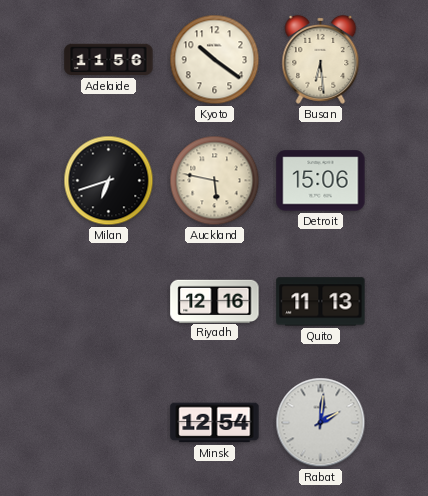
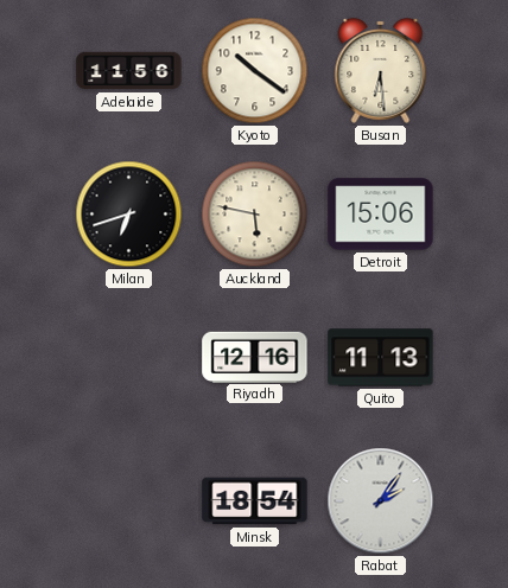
Minsk: 12:54 -> 18:54
Rabat: 2:01 -> 2:06
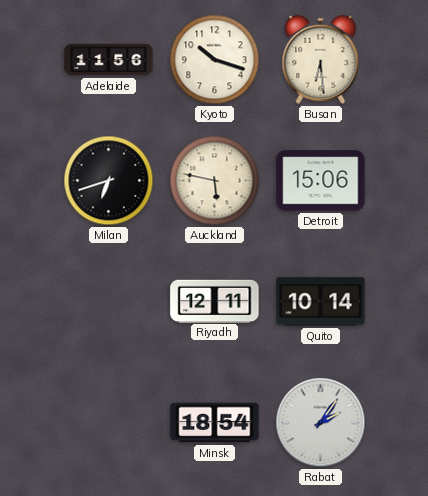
Kyoto: 10:21 -> 10:18
Riyadh: 12:16 -> 12:11
Quito: 11:13 -> 10:14
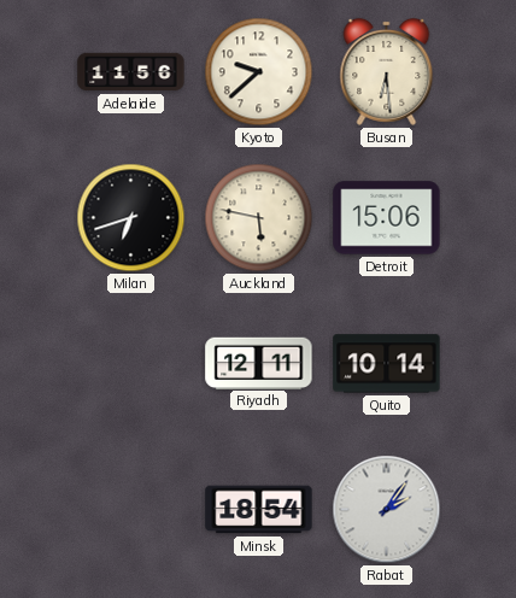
Kyoto: 10:18 -> 9:38
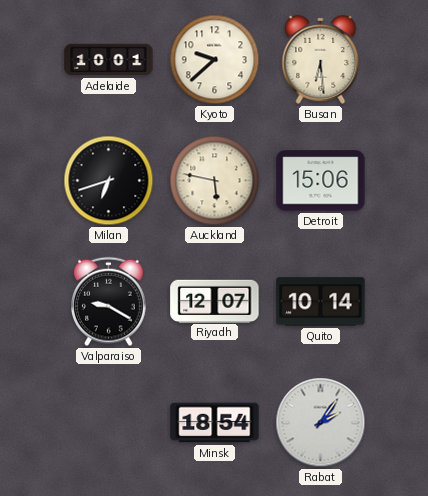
Adelaide: 11:56 -> 10:01
Valparaiso: none -> 9:20
Riyadh: 12:11 -> 12:07
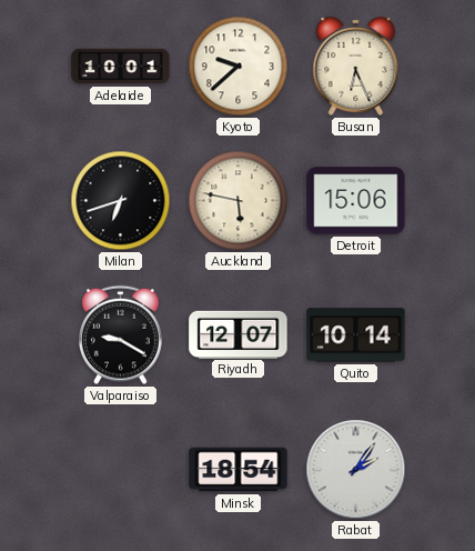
Busan: 6:29 -> 6:26
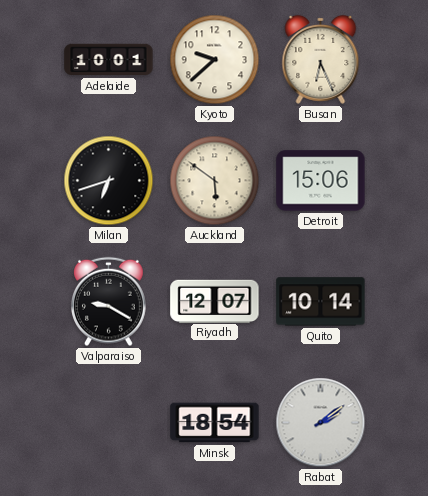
Auckland: 5:47 -> 5:51
Rabat: 2:06 -> 2:09
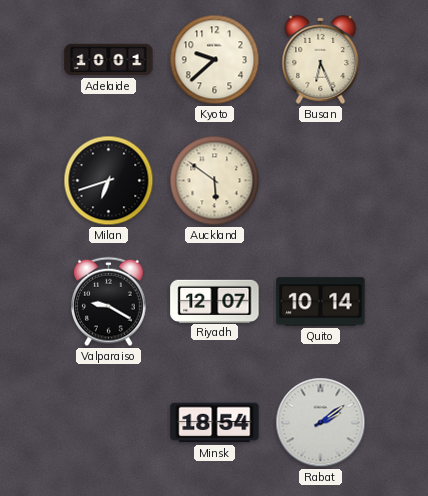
Detroit: 15:06 -> none
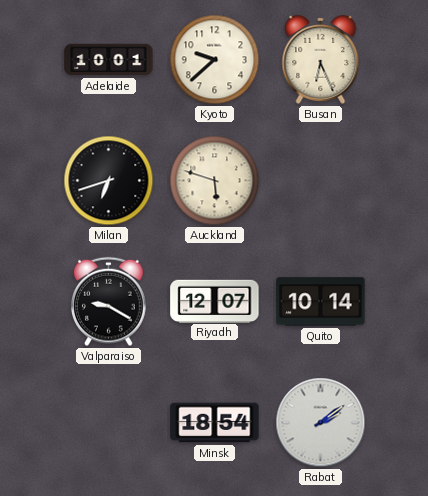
Auckland: 5:51 -> 5:48
